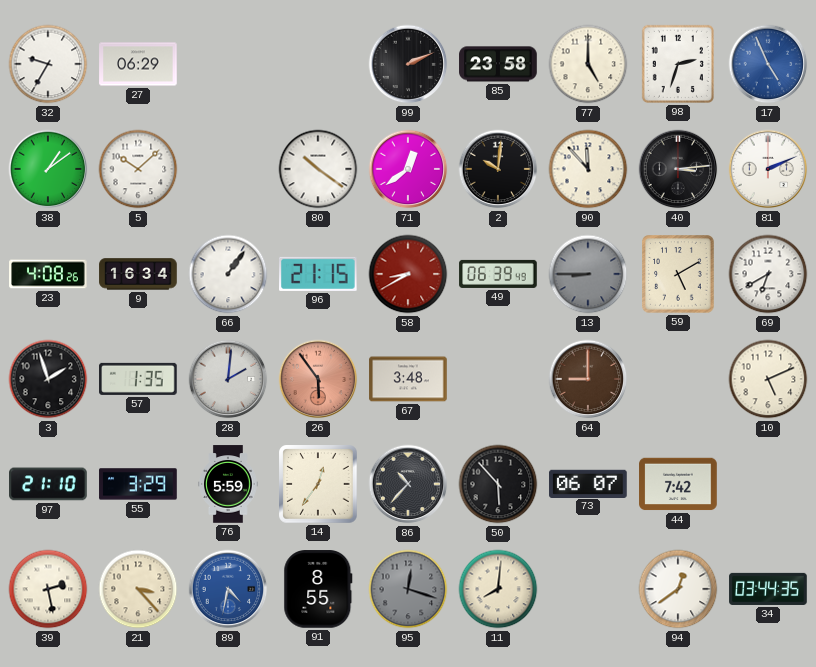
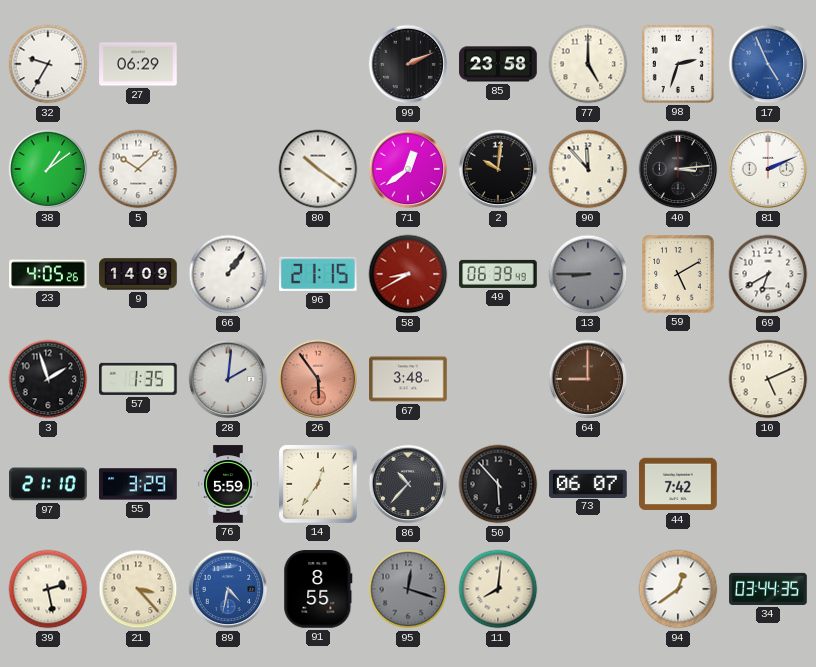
23: 4:08 -> 4:05
9: 16:34 -> 14:09
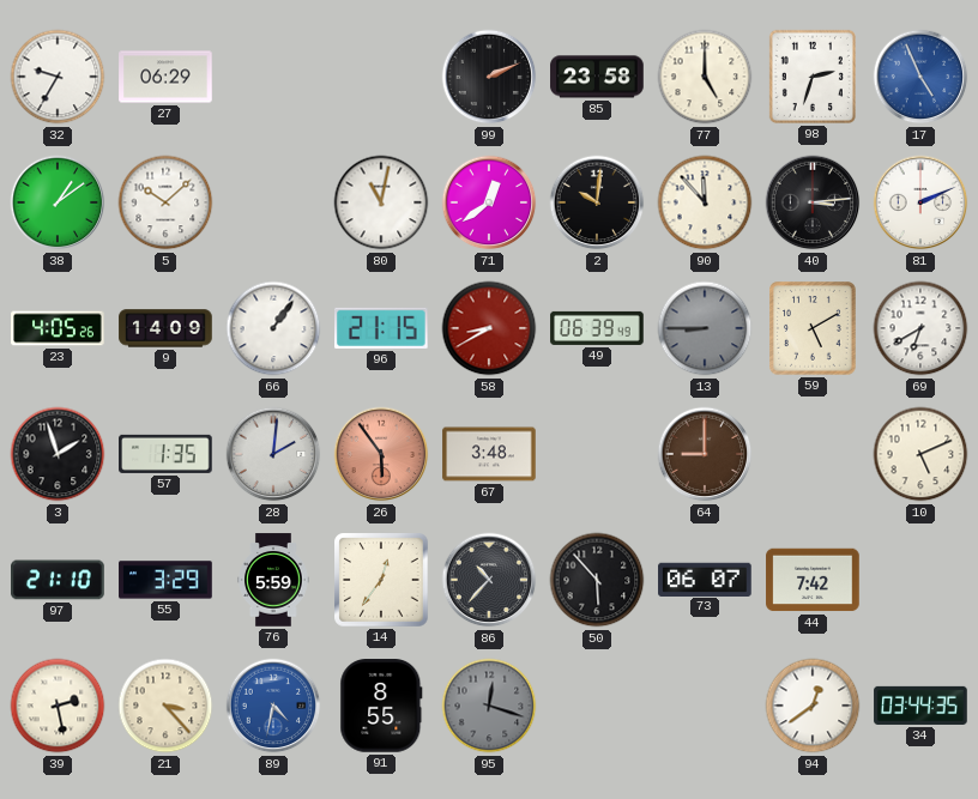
80: 10:21 -> 11:02
11: 8:01 -> none
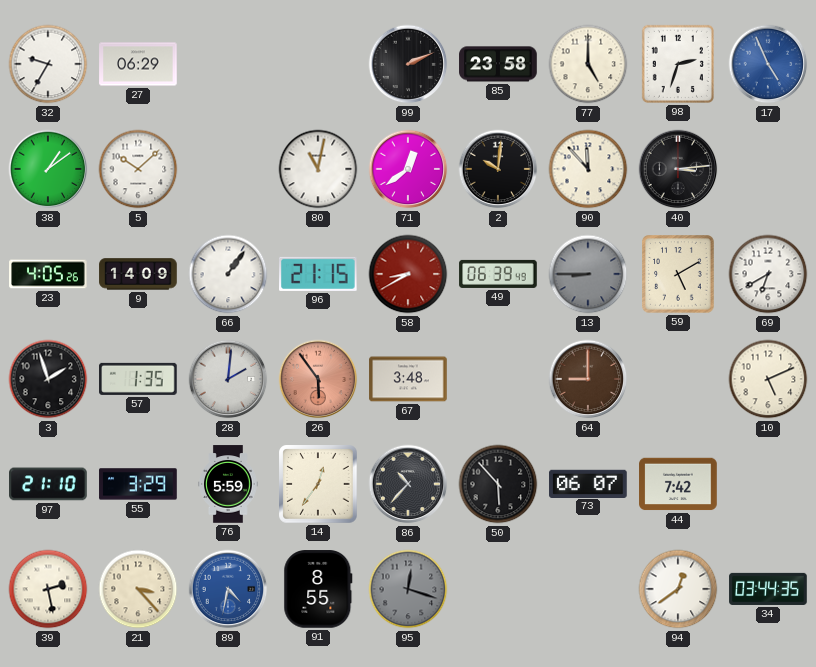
81: 2:11 -> none
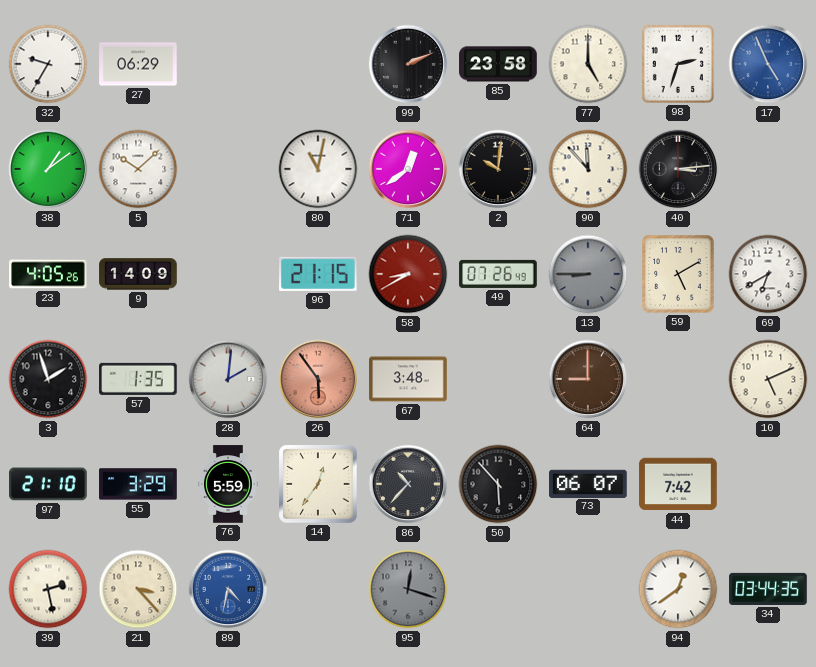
66: 1:06 -> none
49: 06:39 -> 07:26
91: 8:55 -> none
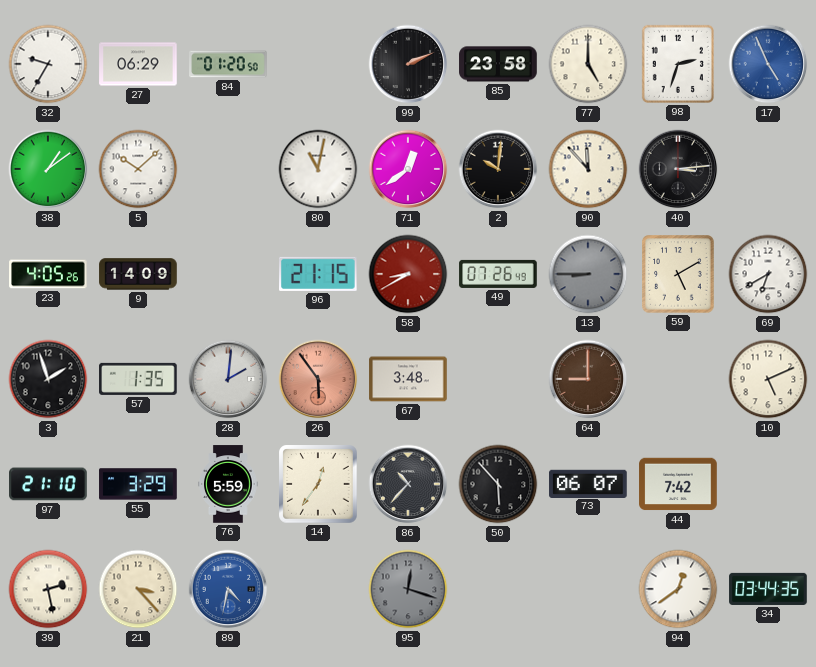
84: none -> 01:20
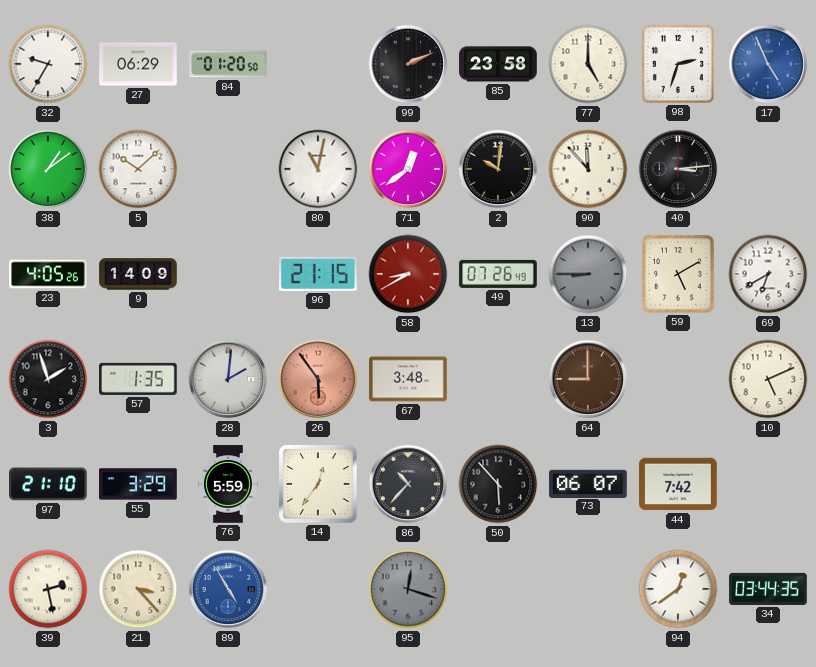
89: 4:32 -> 4:55
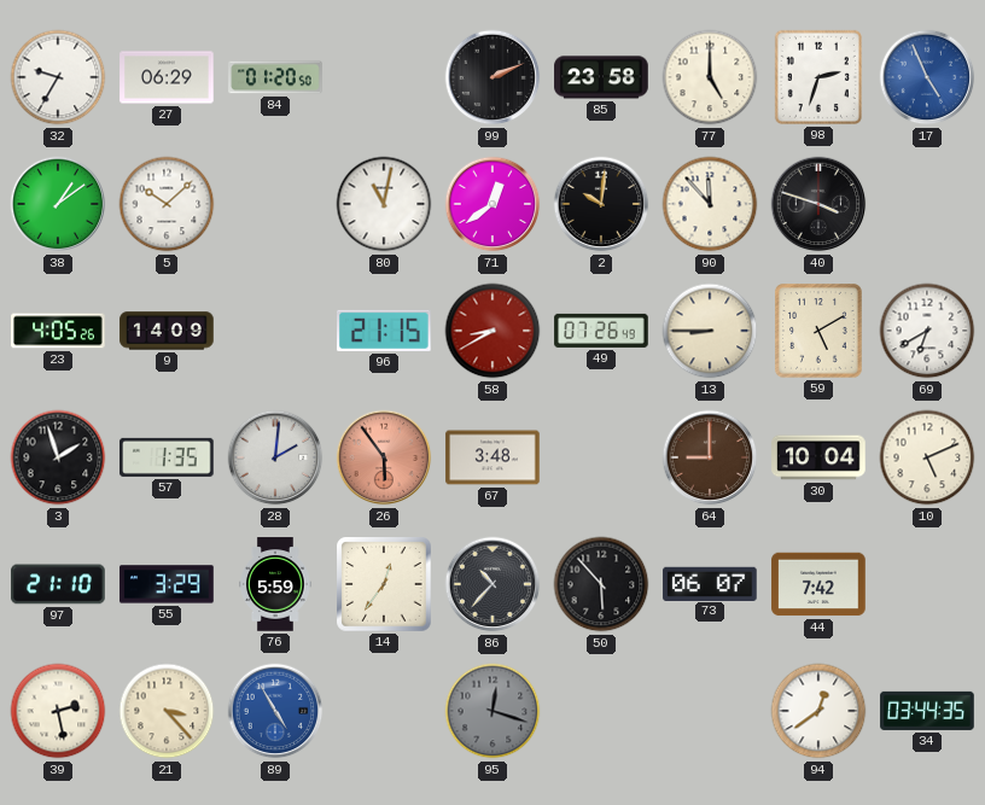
40: 3:14 -> 3:48
13 dial: grey -> cream
30: none -> 10:04
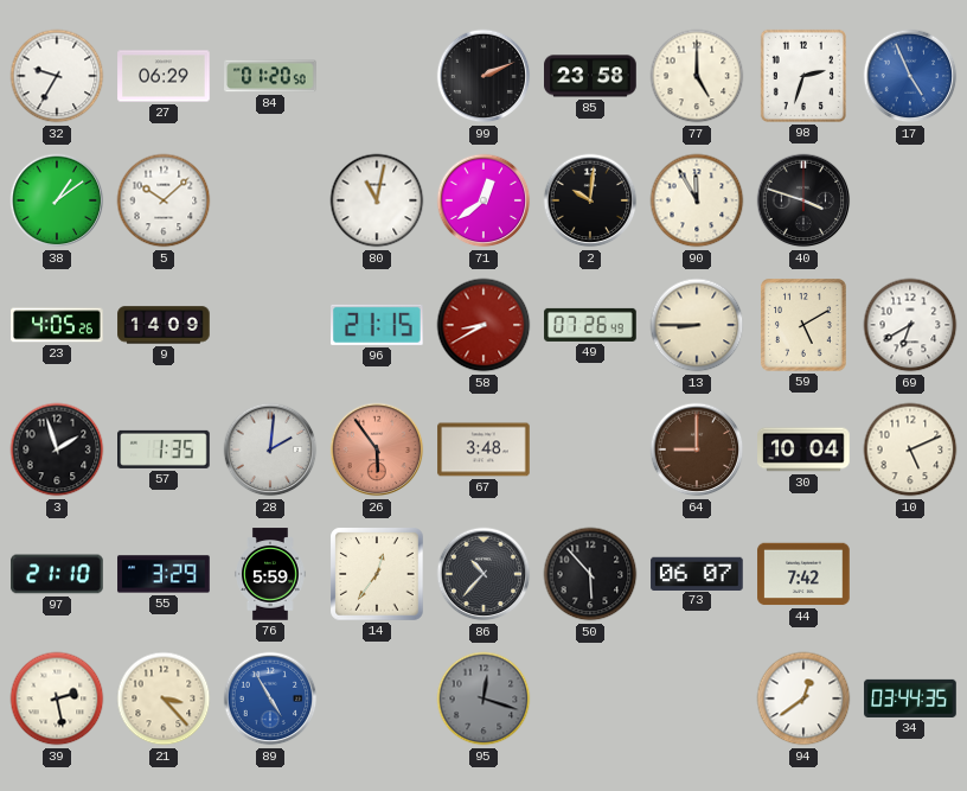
90: 11:53 -> 11:55
